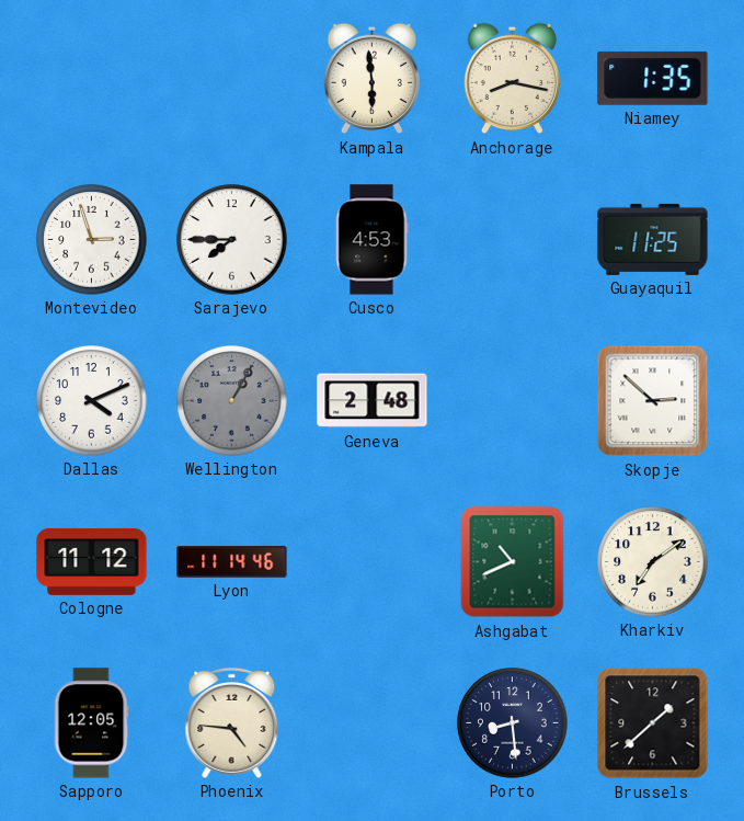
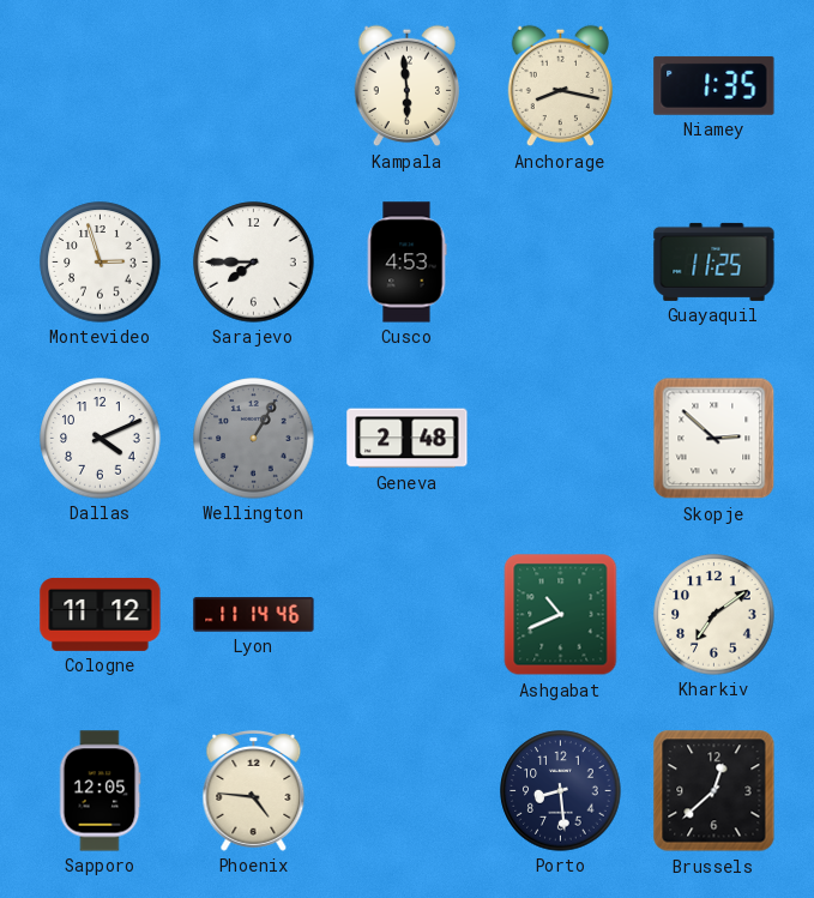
Brussels: 1:38 -> 12:38
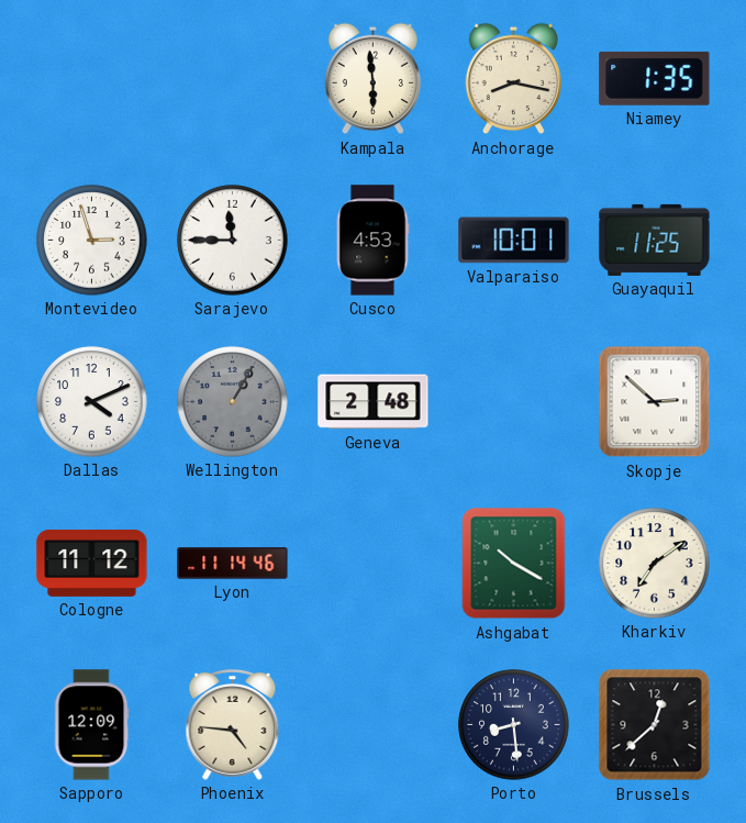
Sarajevo: 7:45 -> 11:45
Valparaiso: none -> 10:01
Ashgabat: 10:41 -> 10:20
Sapporo: 12:05 -> 12:09
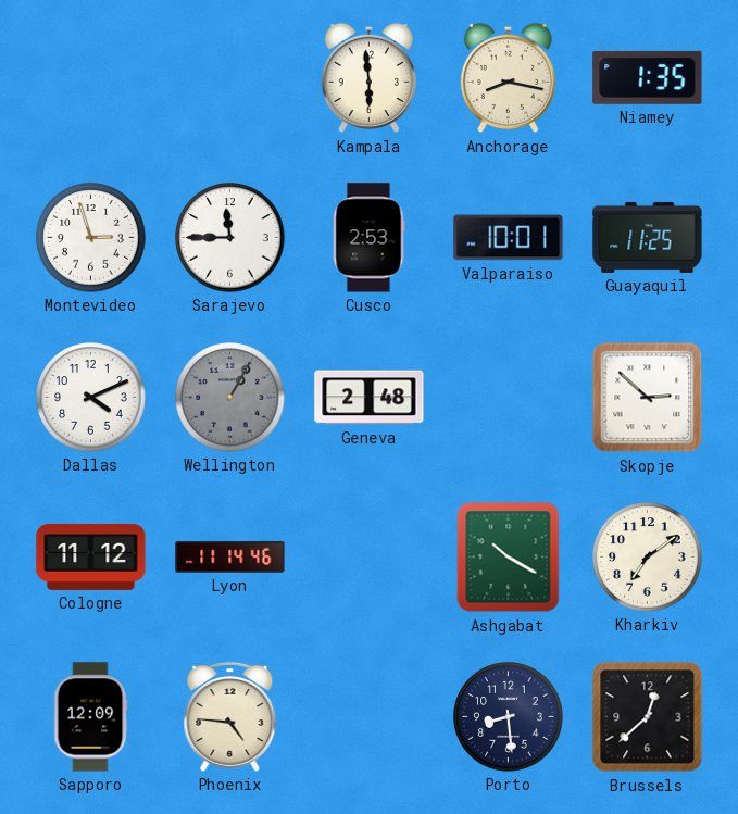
Cusco: 4:53 -> 2:53
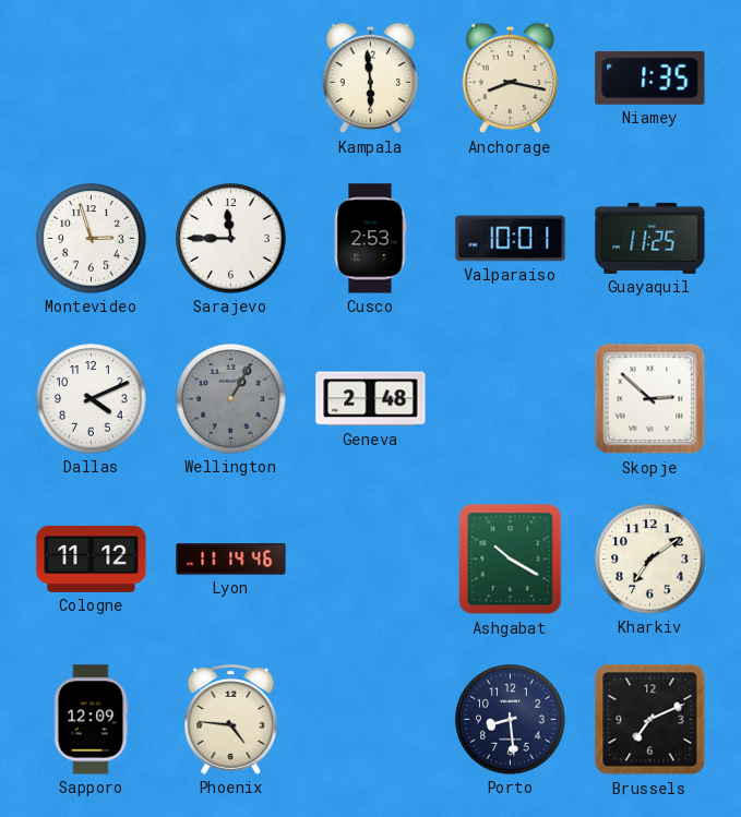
Brussels: 12:38 -> 7:11
